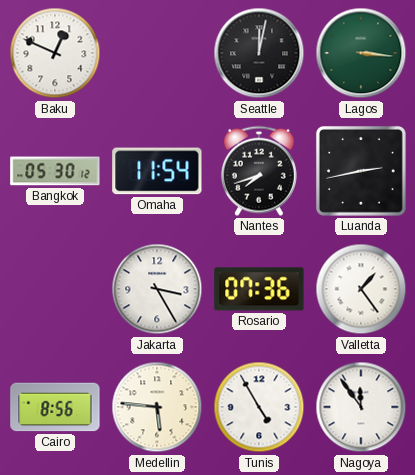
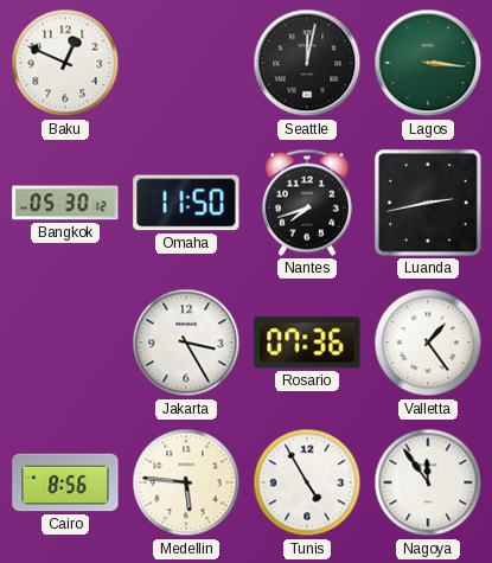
Omaha: 11:54 -> 11:50
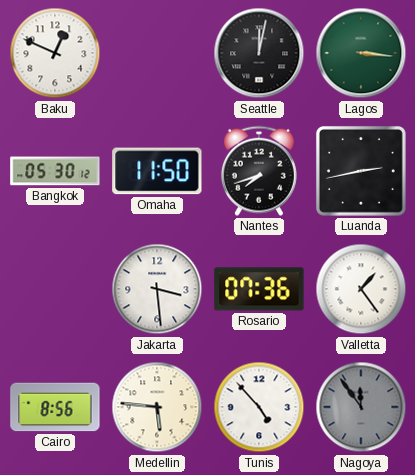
Jakarta: 3:25 -> 3:29
Tunis: 4:55 -> 4:53
Nagoya dial: white -> grey
